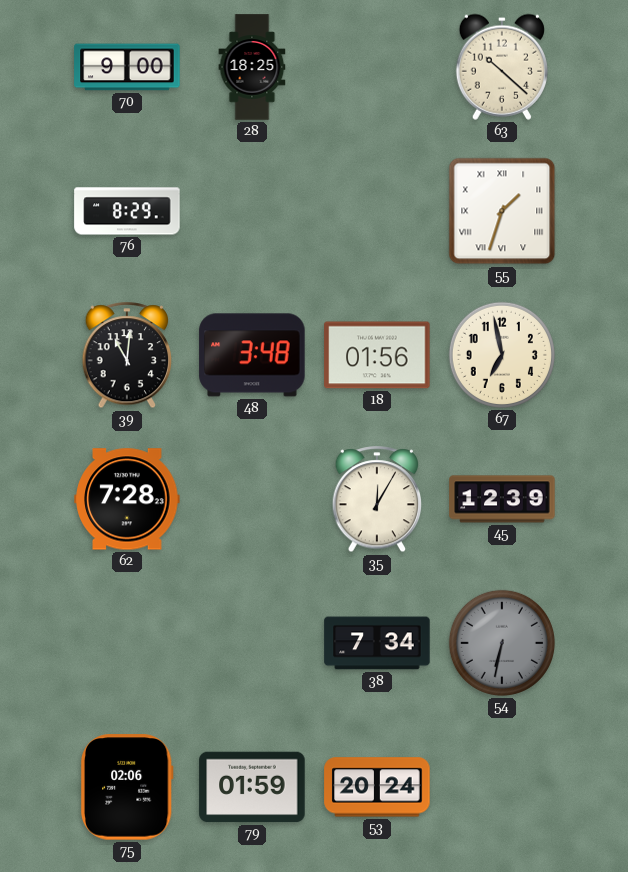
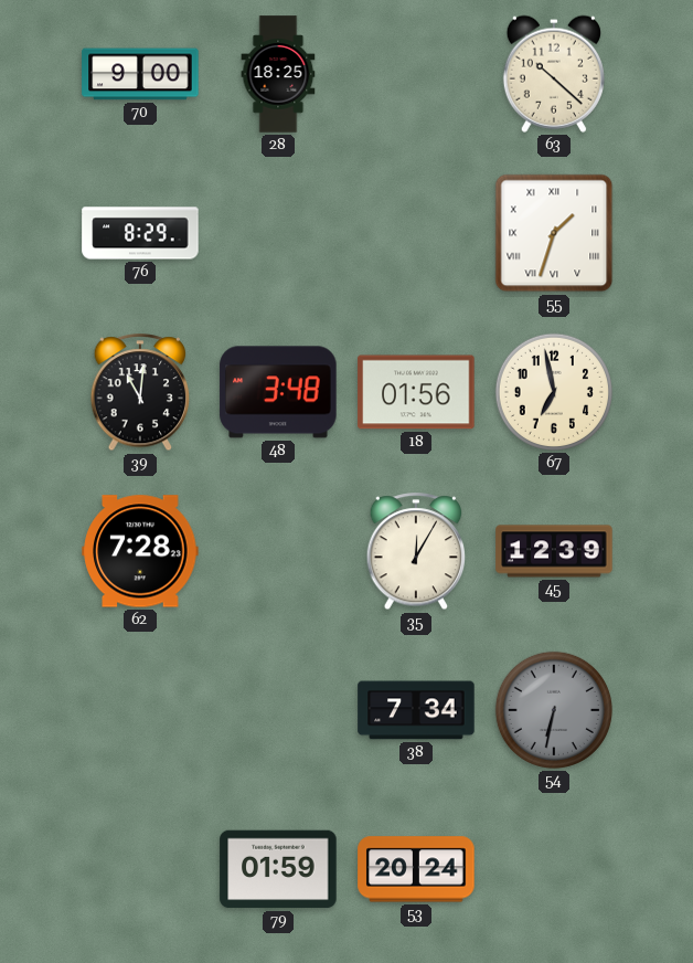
75: 02:06 -> none
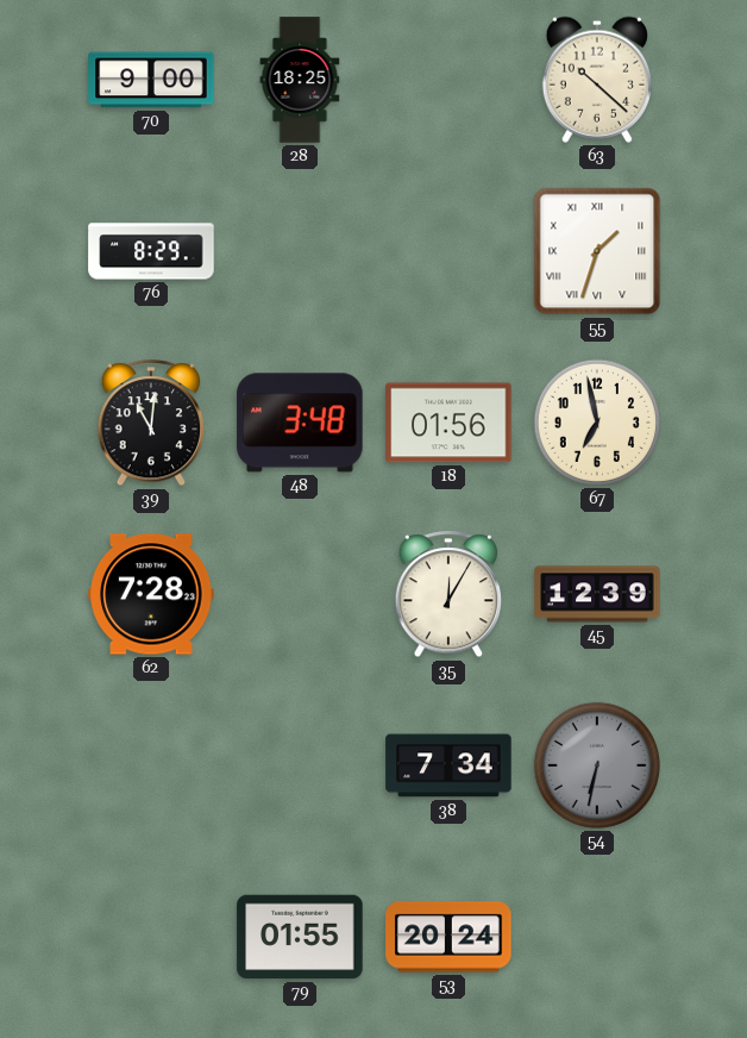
79: 01:59 -> 01:55
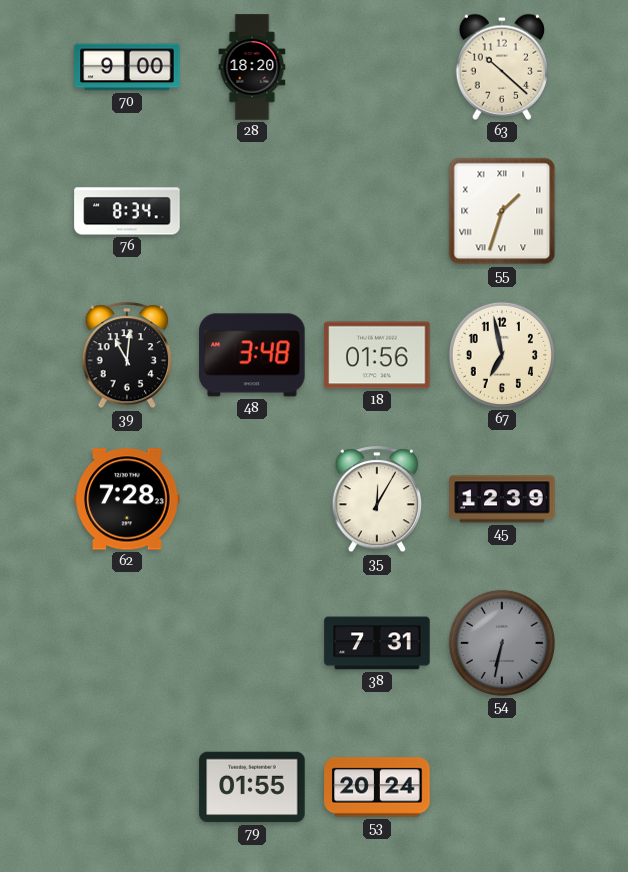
28: 18:25 -> 18:20
76: 8:29 -> 8:34
38: 7:34 -> 7:31
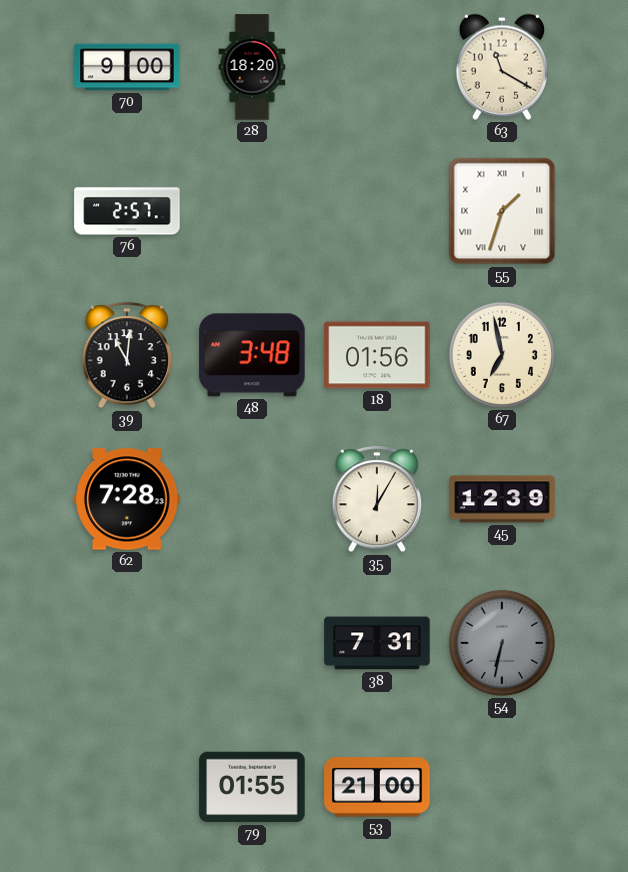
63: 10:22 -> 11:20
76: 8:34 -> 2:57
53: 20:24 -> 21:00
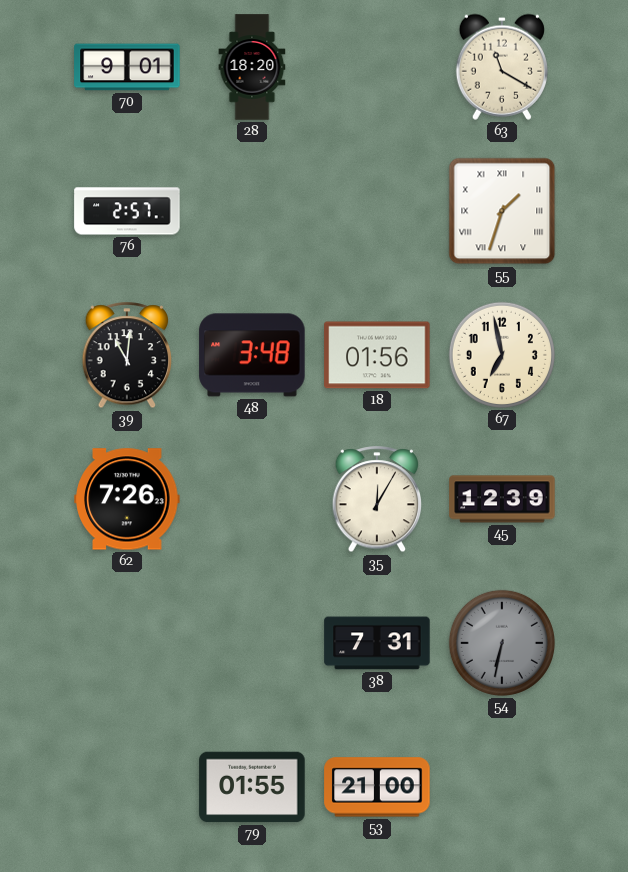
70: 9:00 -> 9:01
62: 7:28 -> 7:26
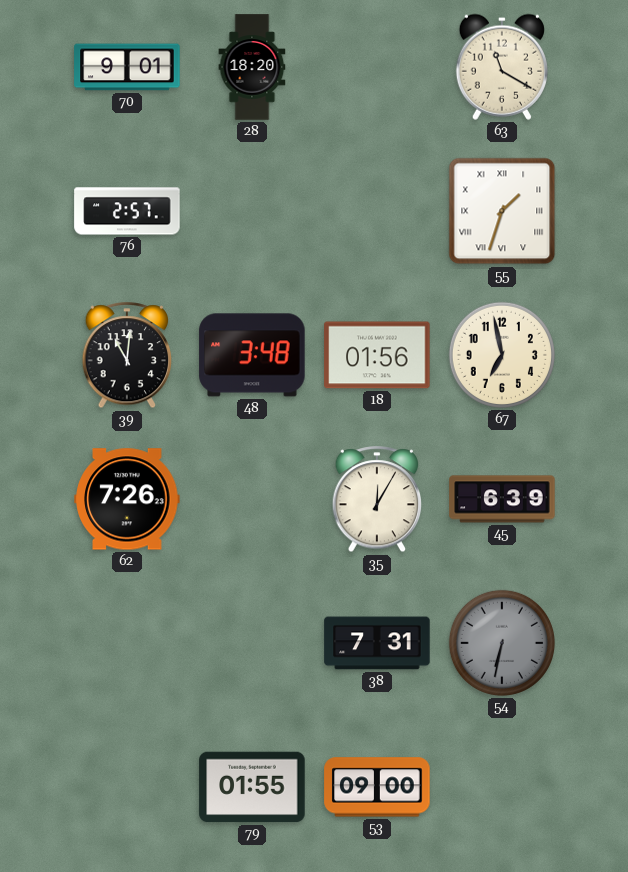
45: 12:39 -> 6:39
53: 21:00 -> 09:00
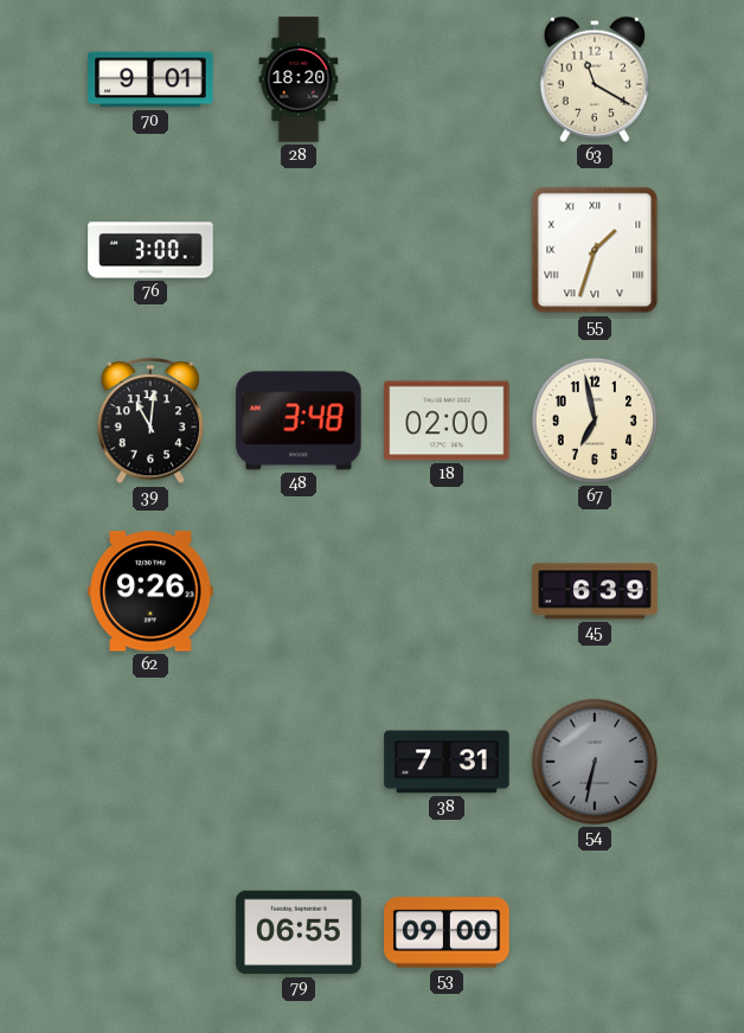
76: 2:57 -> 3:00
18: 01:56 -> 02:00
62: 7:26 -> 9:26
35: 12:05 -> none
79: 01:55 -> 06:55
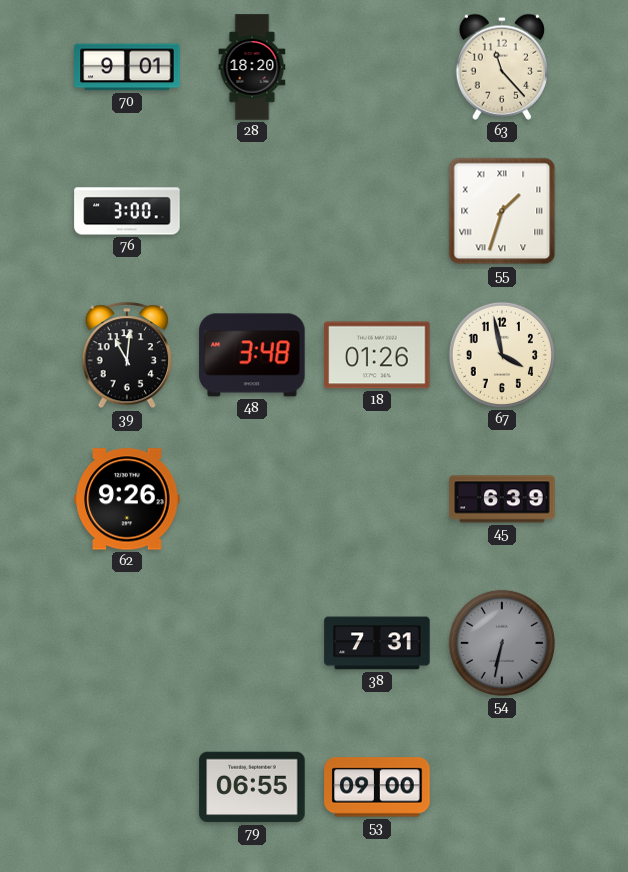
63: 11:20 -> 11:23
18: 02:00 -> 01:26
67: 6:58 -> 3:58
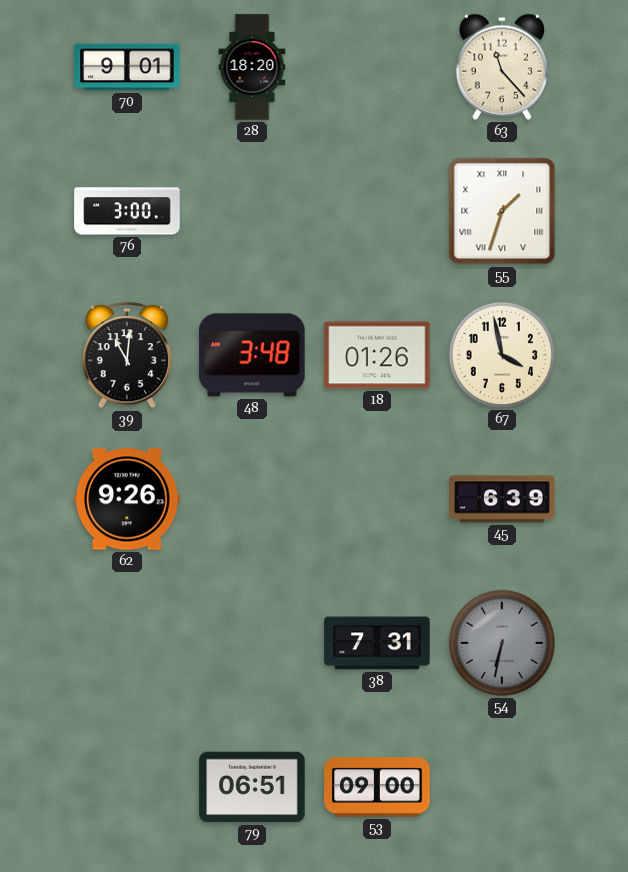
79: 06:55 -> 06:51
